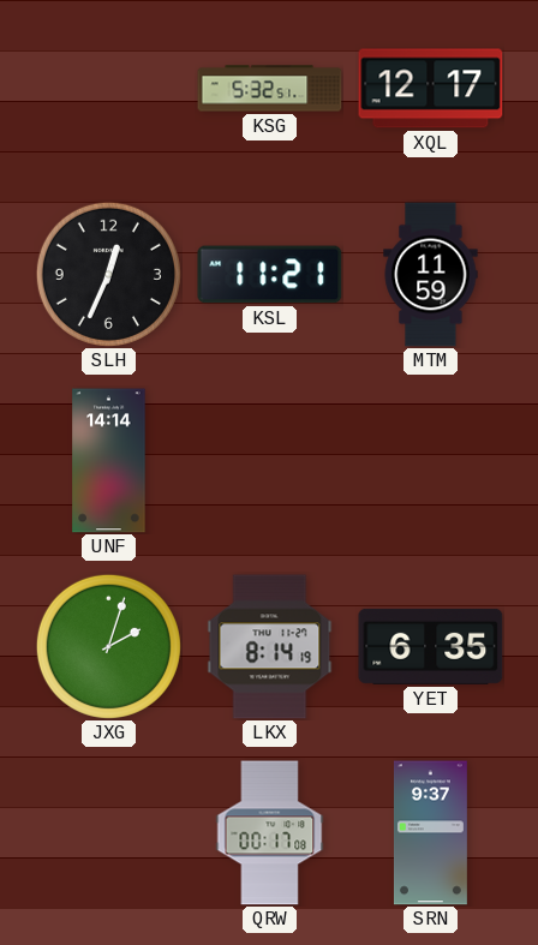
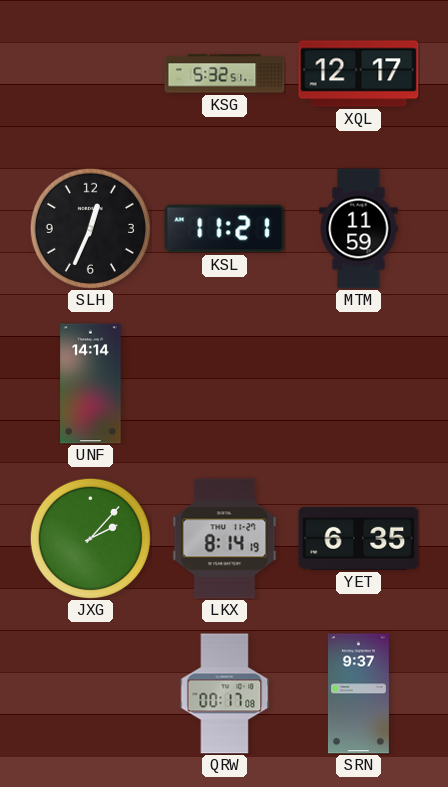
JXG: 2:03 -> 2:07
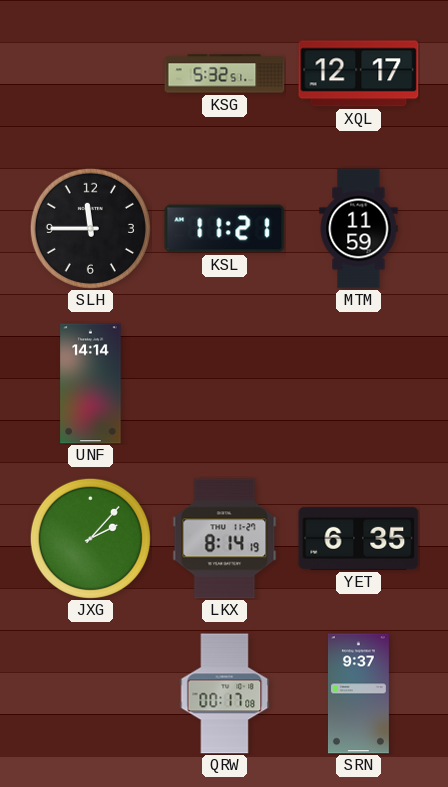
SLH: 12:34 -> 11:45
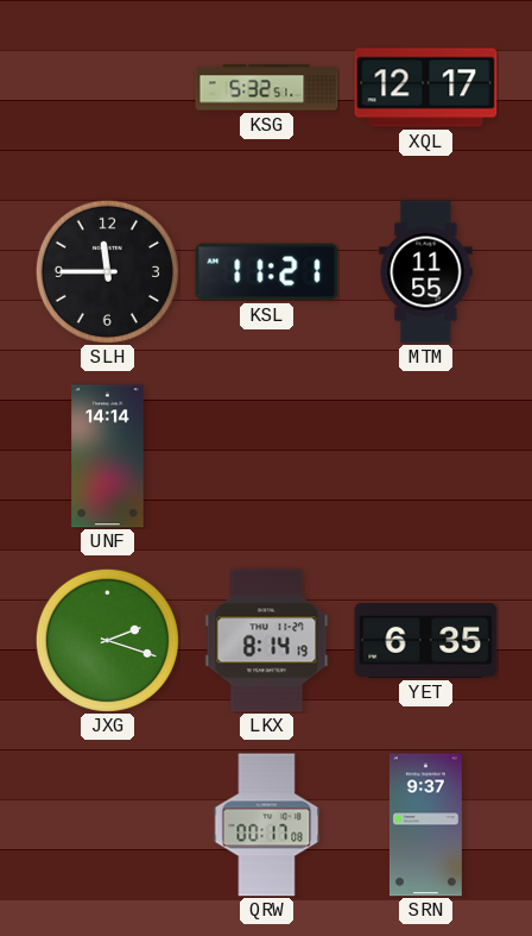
MTM: 11:59 -> 11:55
JXG: 2:07 -> 2:18
